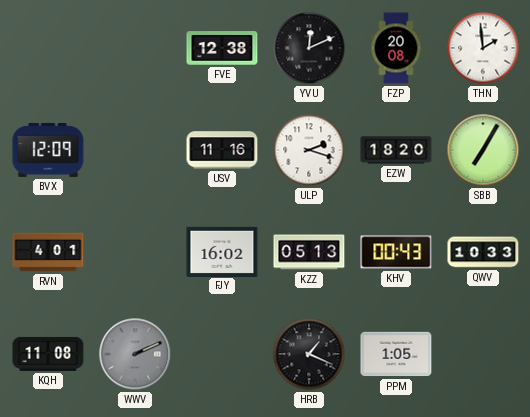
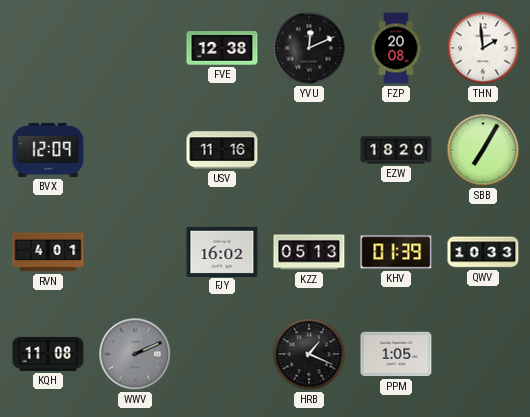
ULP: 2:18 -> none
KHV: 00:43 -> 01:39
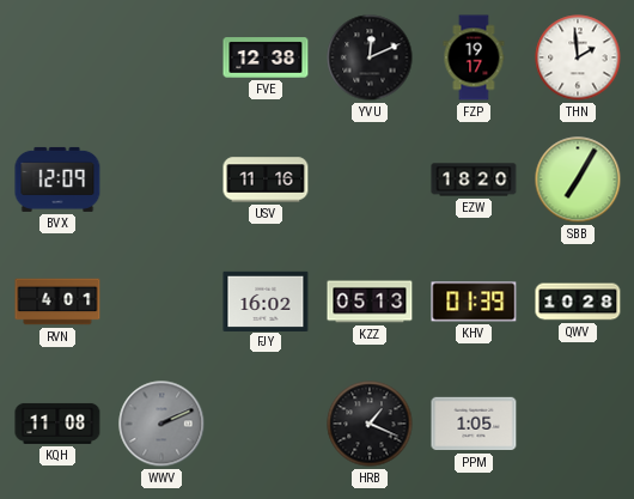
FZP: 20:08 -> 19:17
QWV: 10:33 -> 10:28
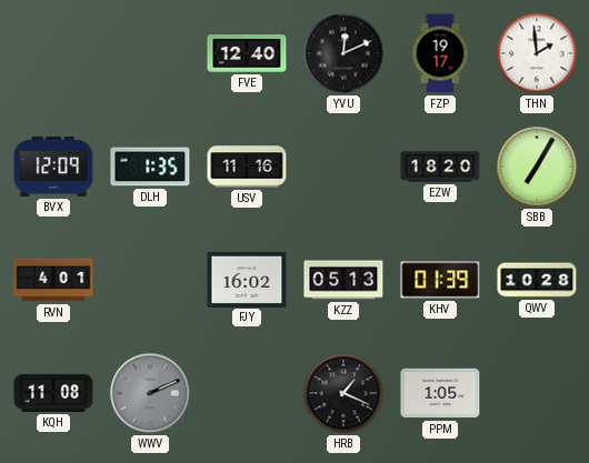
FVE: 12:38 -> 12:40
DLH: none -> 1:35
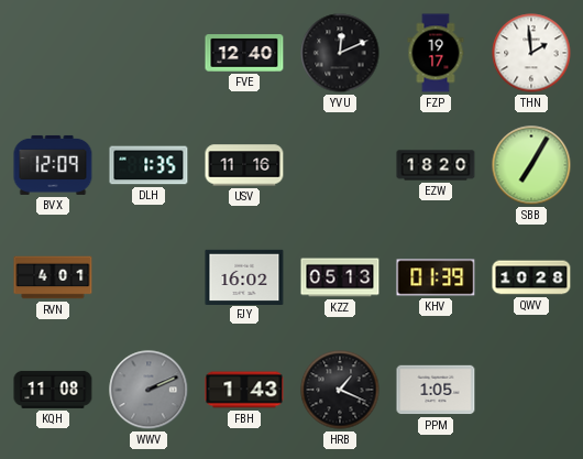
FBH: none -> 1:43
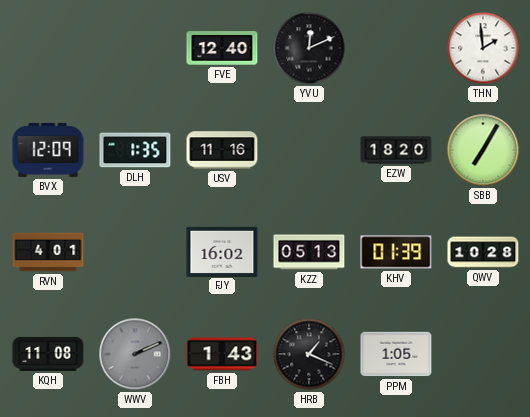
FZP: 19:17 -> none
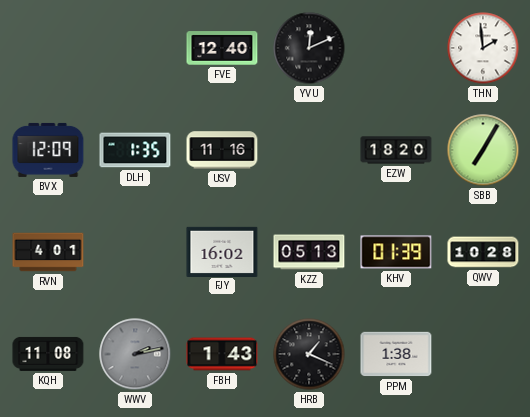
WWV: 2:11 -> 2:13
PPM: 1:05 -> 1:38
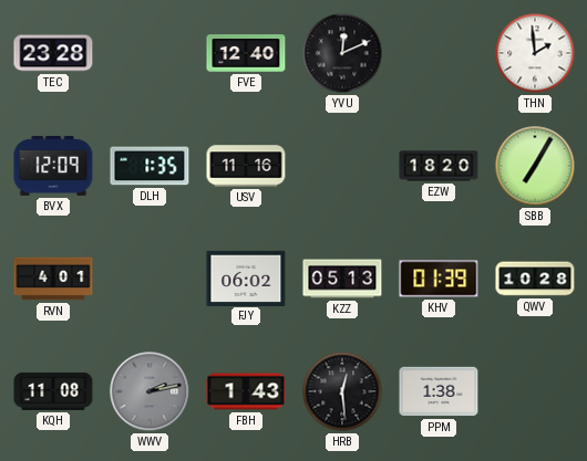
TEC: none -> 23:28
FJY: 16:02 -> 06:02
HRB: 1:19 -> 12:29
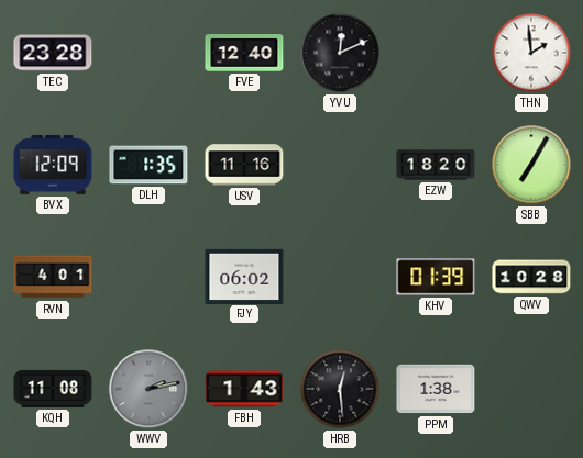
KZZ: 05:13 -> none
